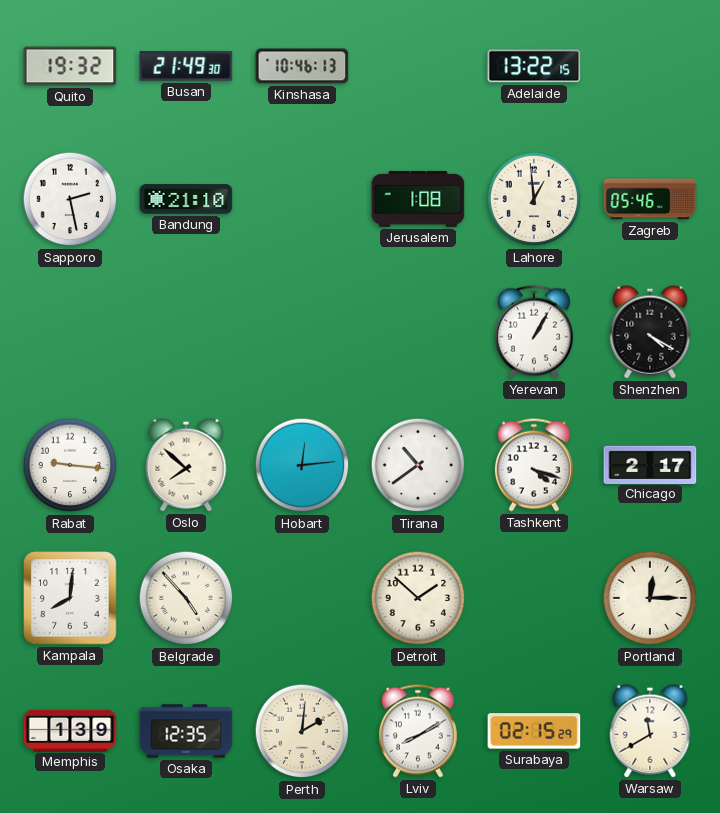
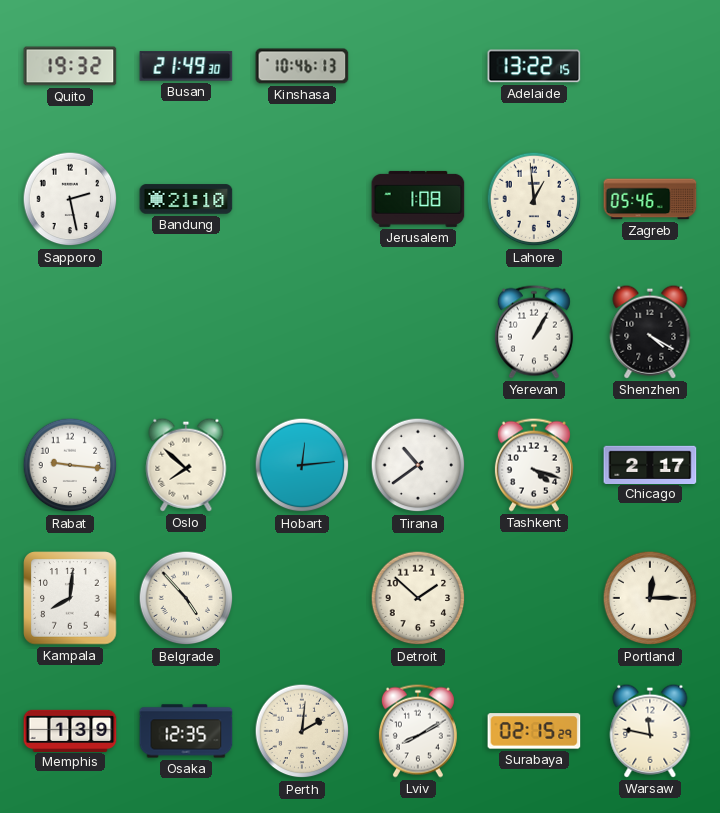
Warsaw: 11:40 -> 11:47
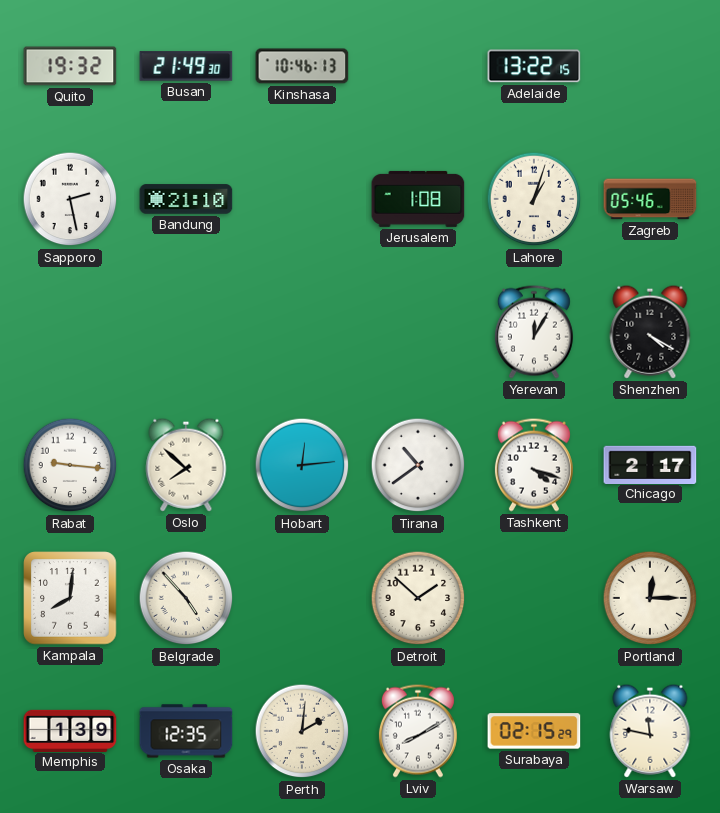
Lahore: 12:59 -> 1:03
Yerevan: 1:05 -> 12:05
